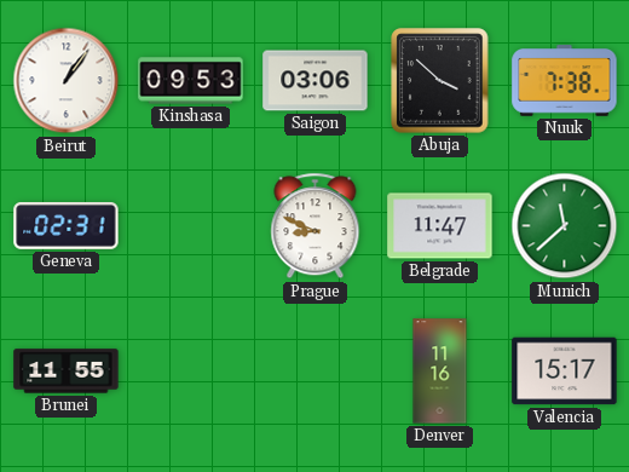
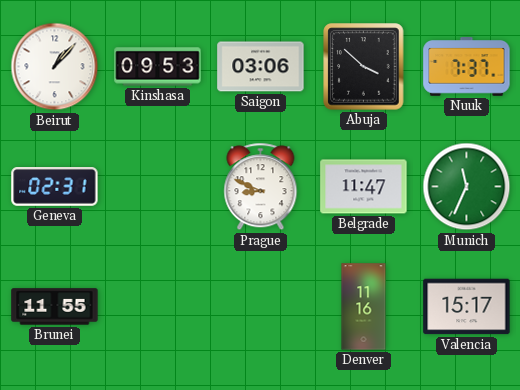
Beirut: 1:06 -> 1:07
Nuuk: 7:38 -> 7:37
Munich: 11:38 -> 11:34
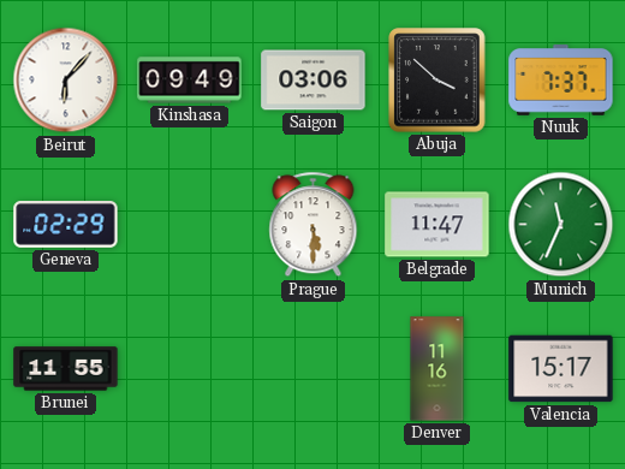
Beirut: 1:07 -> 6:07
Kinshasa: 09:53 -> 09:49
Geneva: 02:31 -> 02:29
Prague: 8:49 -> 5:30
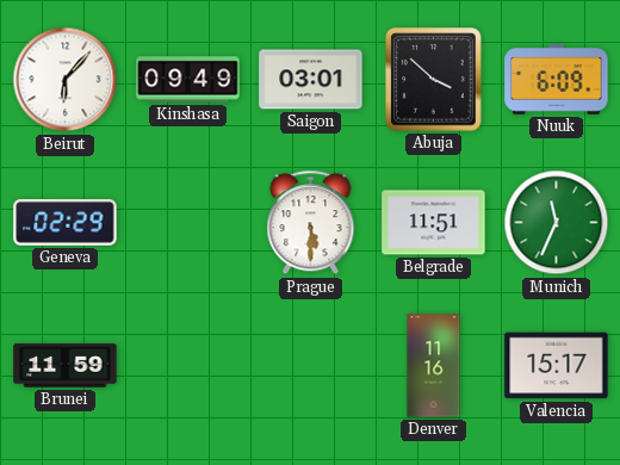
Saigon: 03:06 -> 03:01
Nuuk: 7:37 -> 6:09
Belgrade: 11:47 -> 11:51
Brunei: 11:55 -> 11:59
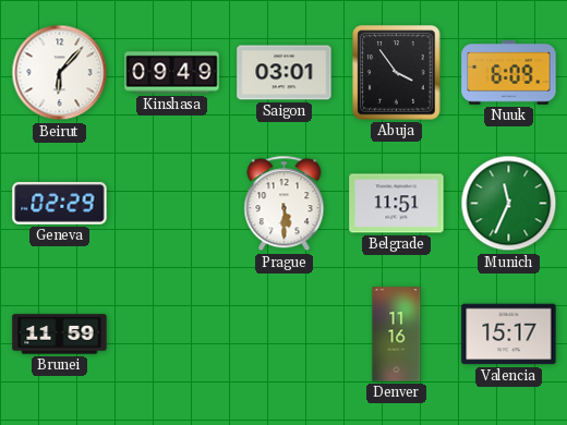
Abuja: 3:52 -> 3:54
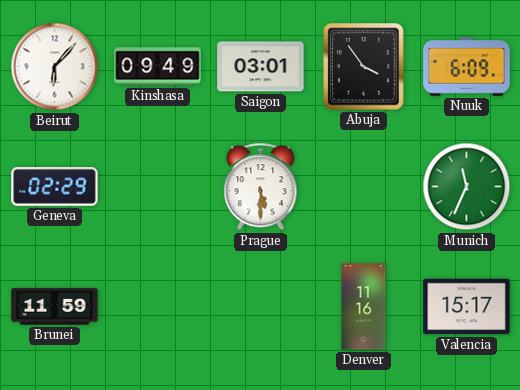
Belgrade: 11:51 -> none
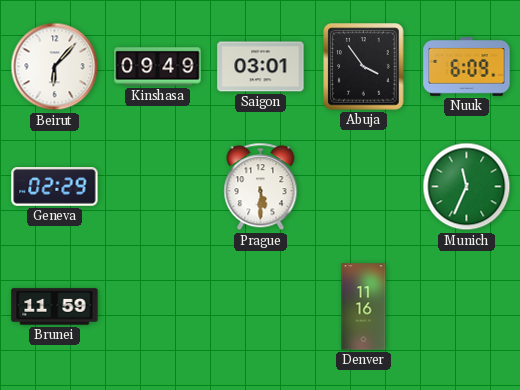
Valencia: 15:17 -> none
